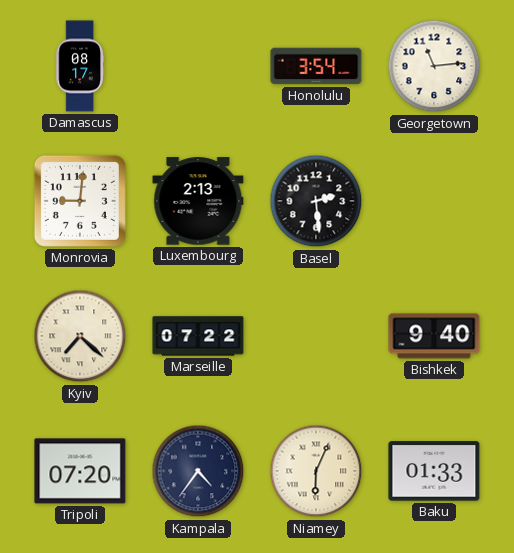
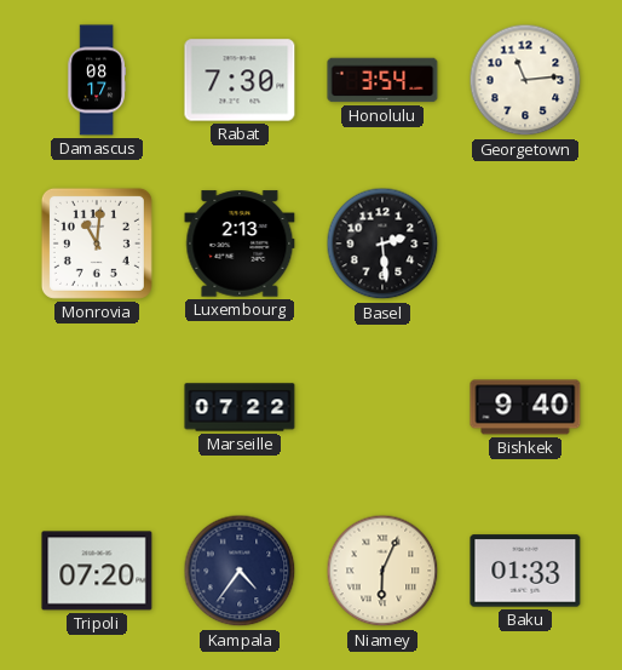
Rabat: none -> 7:30
Monrovia: 9:01 -> 11:01
Kyiv: 7:22 -> none
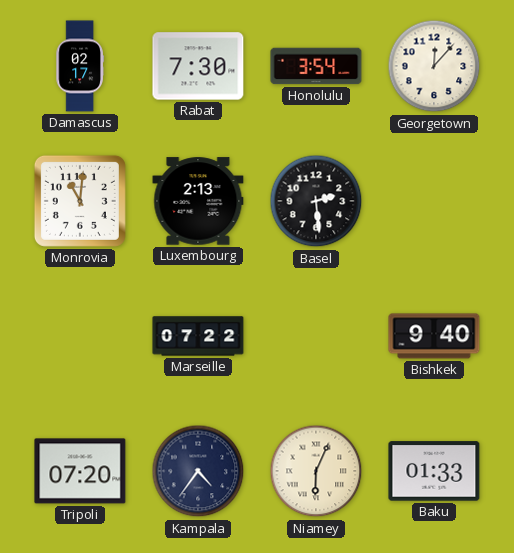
Damascus: 08:17 -> 02:17
Georgetown: 11:14 -> 12:07
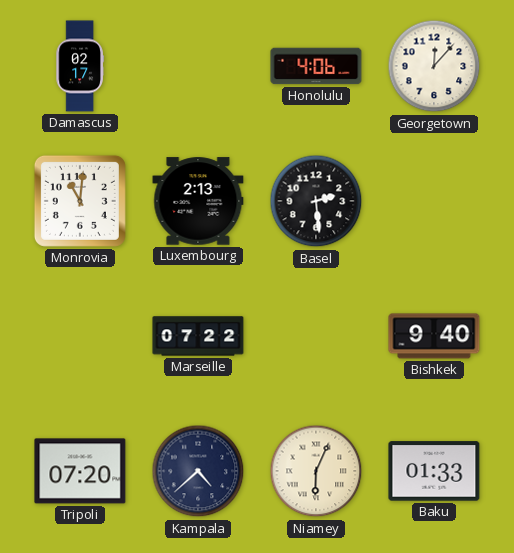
Rabat: 7:30 -> none
Honolulu: 3:54 -> 4:06
Kampala: 4:36 -> 4:38
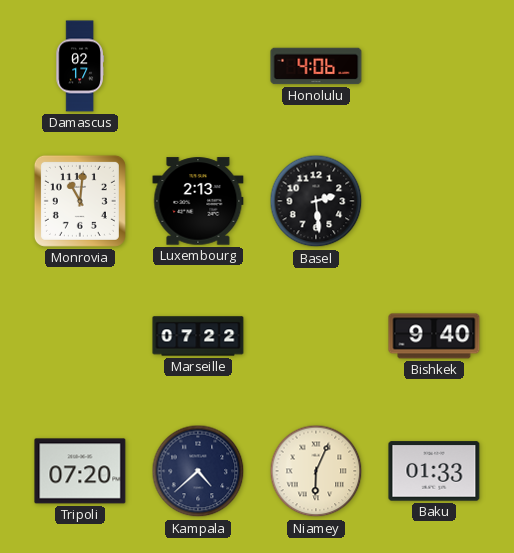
Georgetown: 12:07 -> none
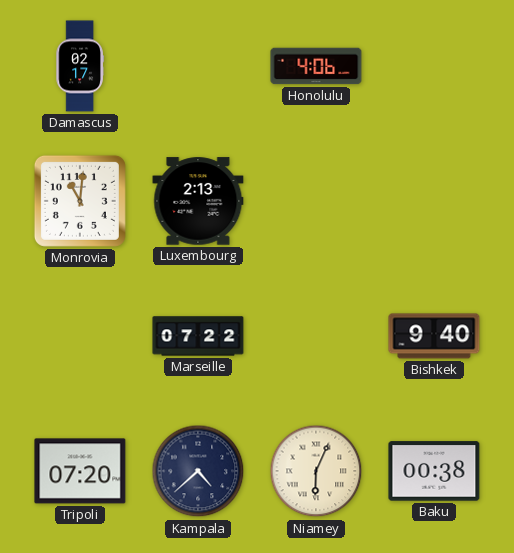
Basel: 2:29 -> none
Baku: 01:33 -> 00:38
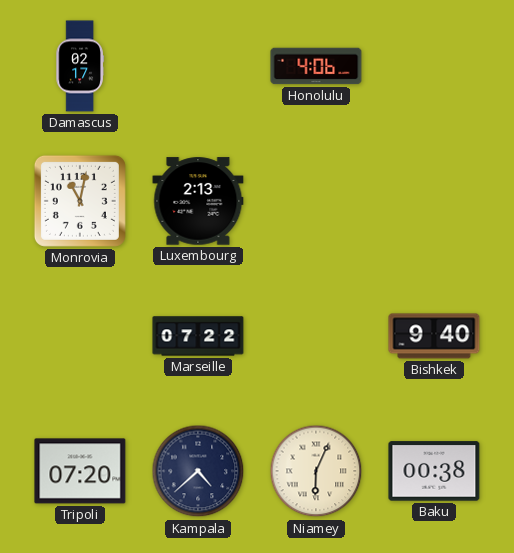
Monrovia: 11:01 -> 11:02
